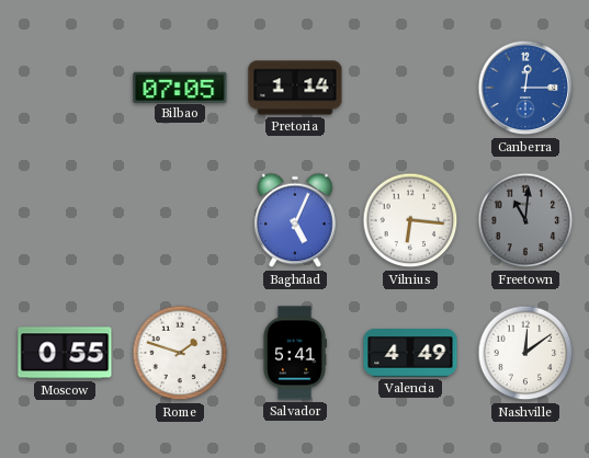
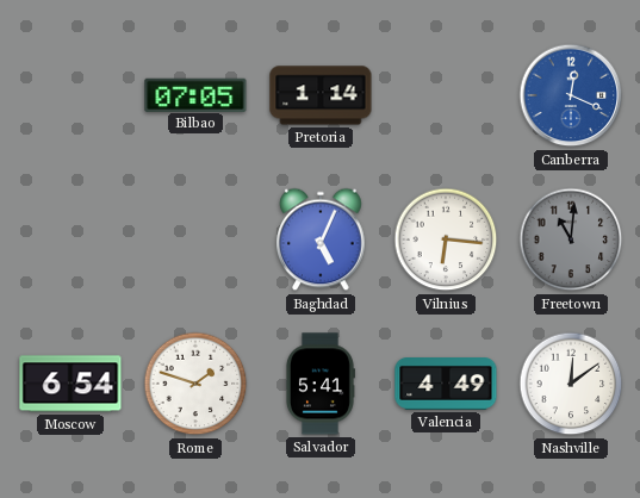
Canberra: 12:15 -> 12:19
Moscow: 0:55 -> 6:54
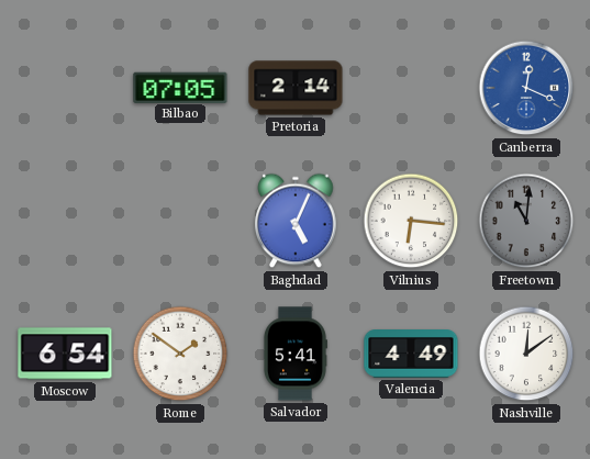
Pretoria: 1:14 -> 2:14
Rome: 1:48 -> 1:51
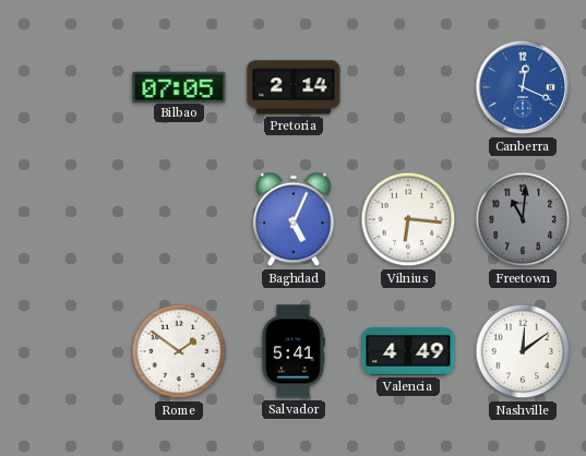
Moscow: 6:54 -> none
